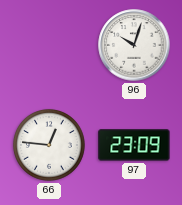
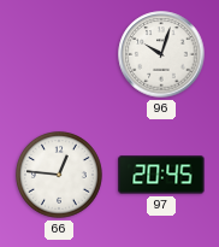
97: 23:09 -> 20:45
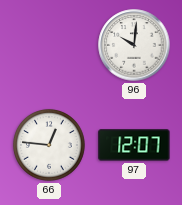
96: 10:03 -> 10:01
97: 20:45 -> 12:07
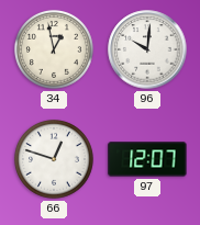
34: none -> 12:58
66: 12:46 -> 12:48
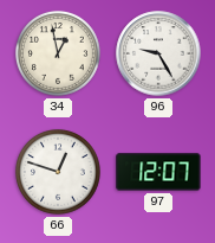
96: 10:01 -> 9:25
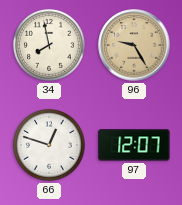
34: 12:58 -> 7:58
96 dial: white -> champagne
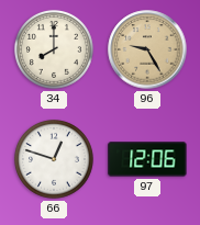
34: 7:58 -> 8:00
97: 12:07 -> 12:06
